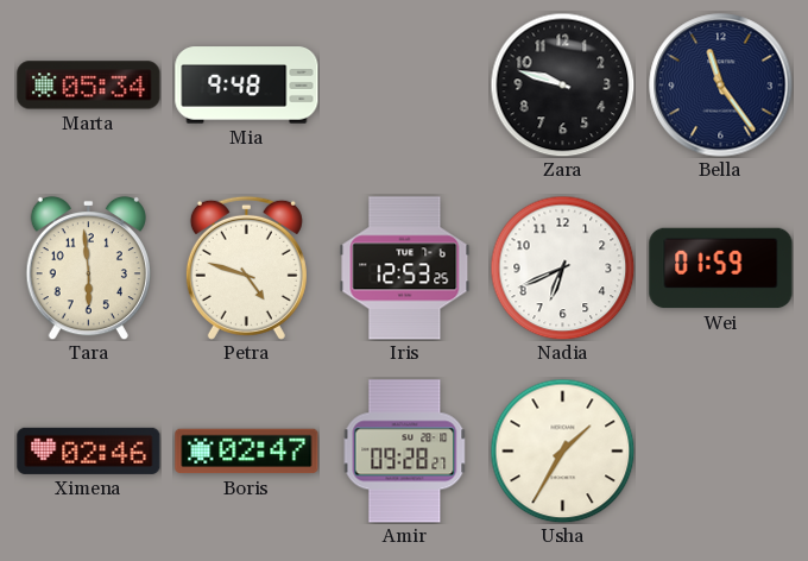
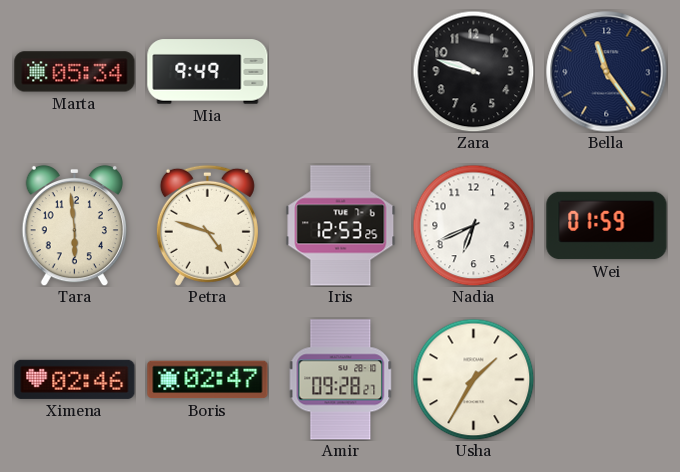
Mia: 9:48 -> 9:49
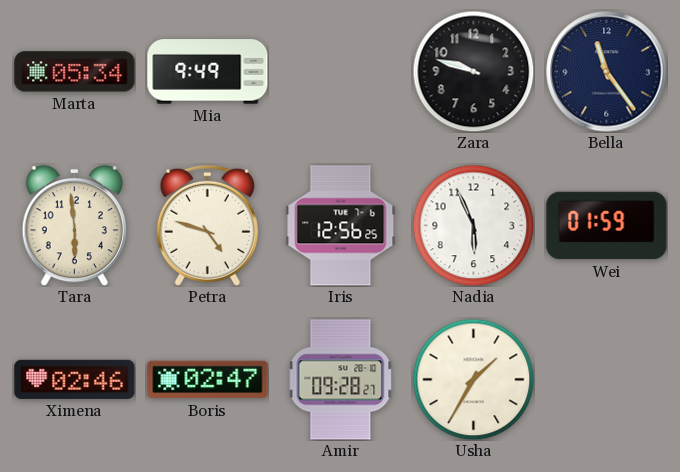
Iris: 12:53 -> 12:56
Nadia: 6:41 -> 5:56
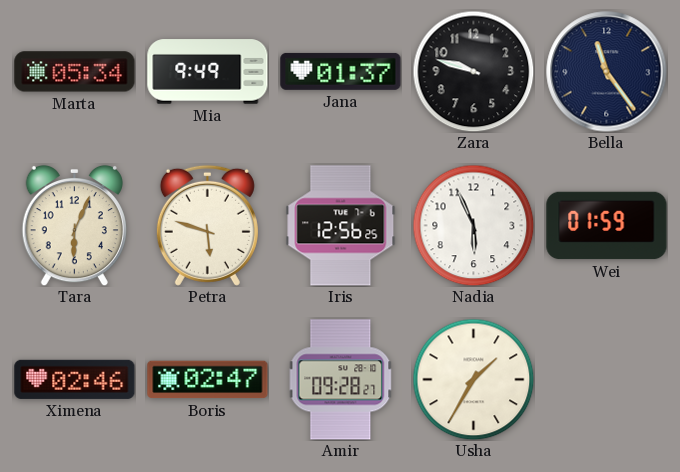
Jana: none -> 01:37
Tara: 5:59 -> 6:04
Petra: 4:48 -> 5:48
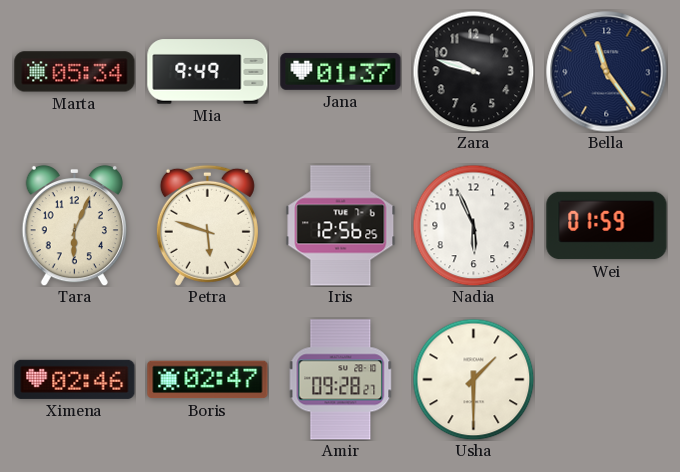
Usha: 1:35 -> 1:30
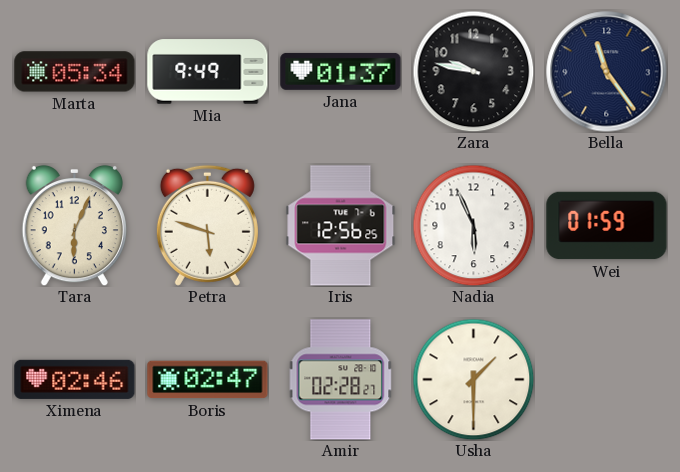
Zara: 9:48 -> 9:47
Amir: 09:28 -> 02:28
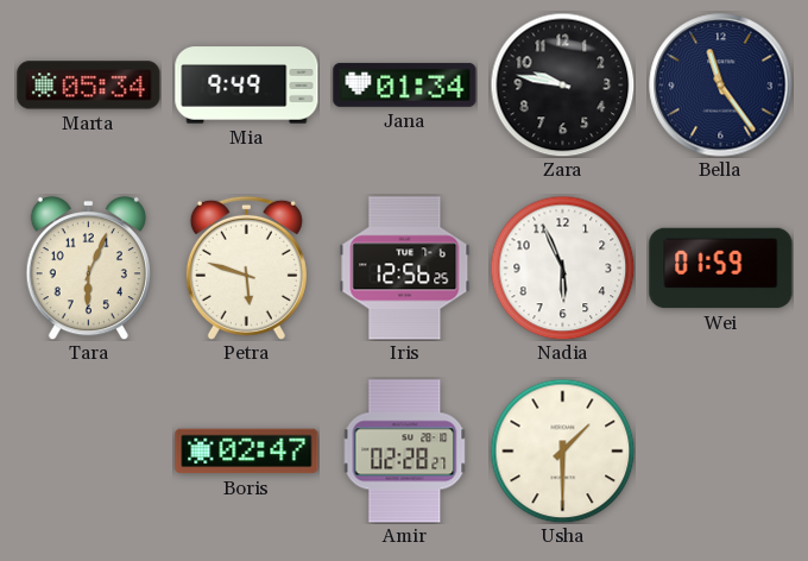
Jana: 01:37 -> 01:34
Ximena: 02:46 -> none
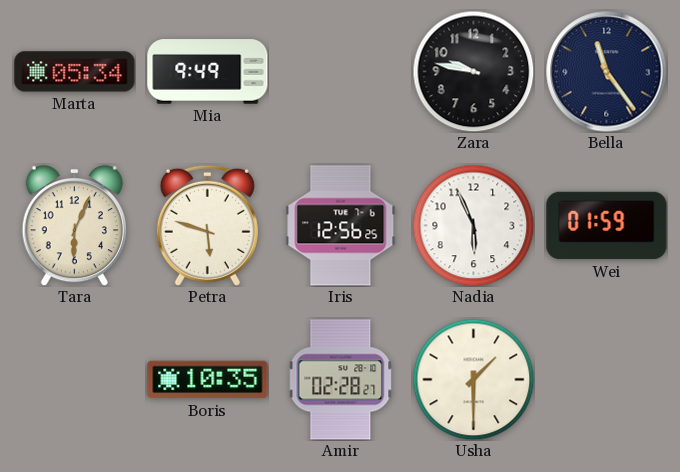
Jana: 01:34 -> none
Boris: 02:47 -> 10:35
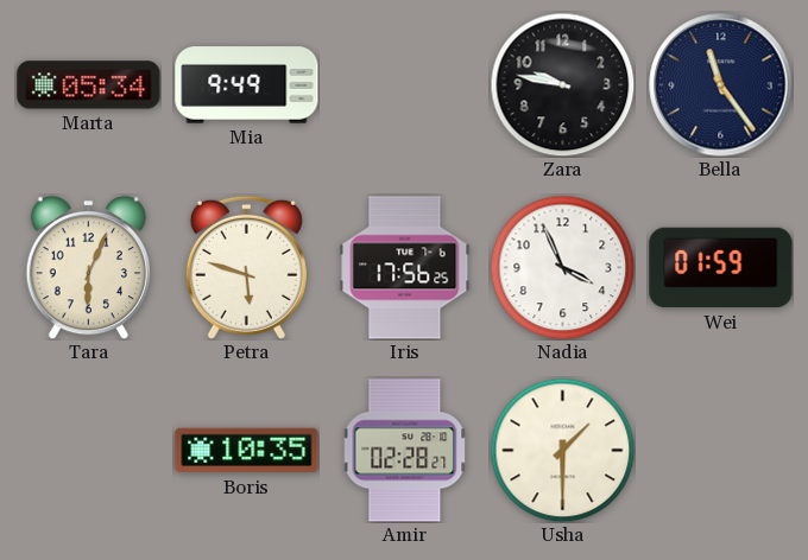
Iris: 12:56 -> 17:56
Nadia: 5:56 -> 3:56
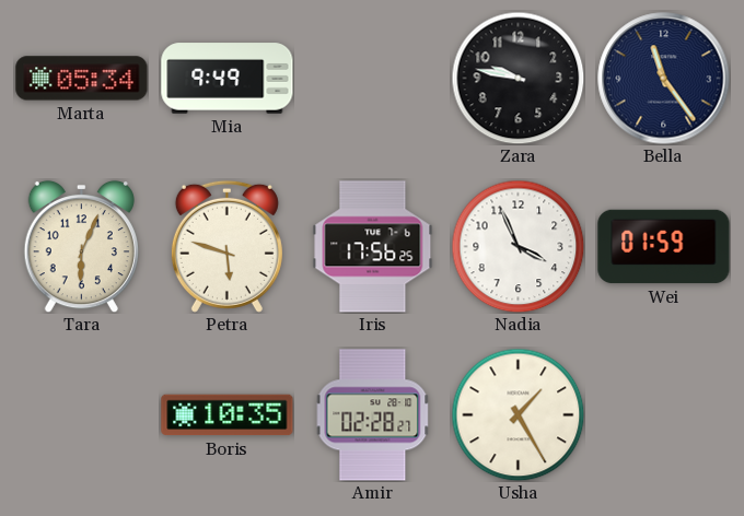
Usha: 1:30 -> 1:25
